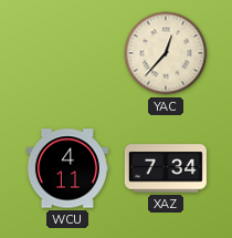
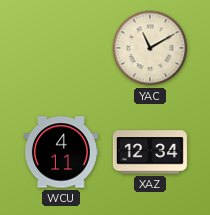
YAC: 12:37 -> 11:10
XAZ: 7:34 -> 12:34
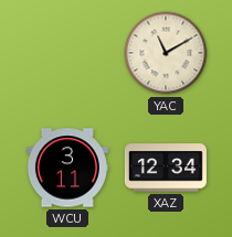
WCU: 4:11 -> 3:11
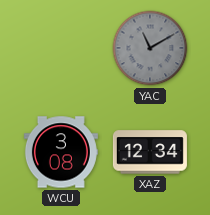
YAC dial: cream -> grey
WCU: 3:11 -> 3:08
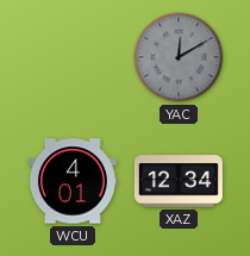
YAC: 11:10 -> 12:10
WCU: 3:08 -> 4:01
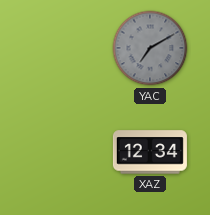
YAC: 12:10 -> 7:10
WCU: 4:01 -> none
